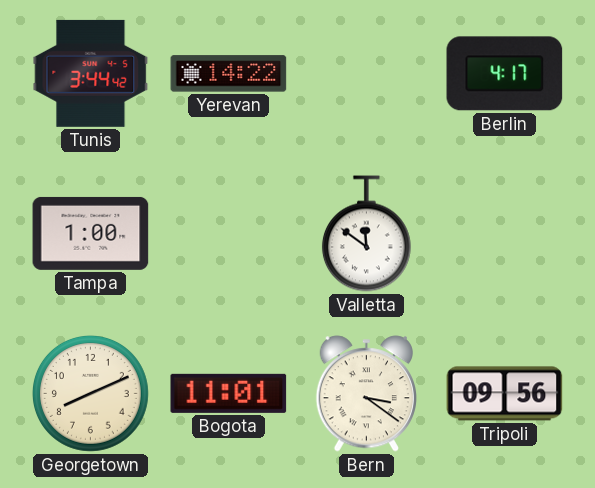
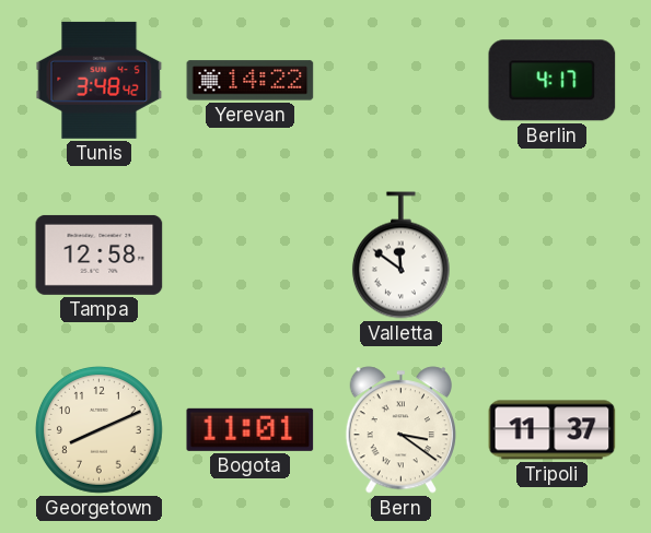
Tunis: 3:44 -> 3:48
Tampa: 1:00 -> 12:58
Tripoli: 09:56 -> 11:37
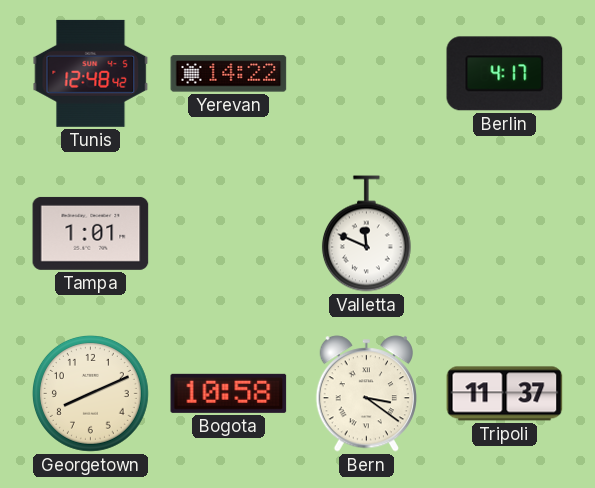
Tunis: 3:48 -> 12:48
Tampa: 12:58 -> 1:01
Valletta: 11:51 -> 11:49
Bogota: 11:01 -> 10:58
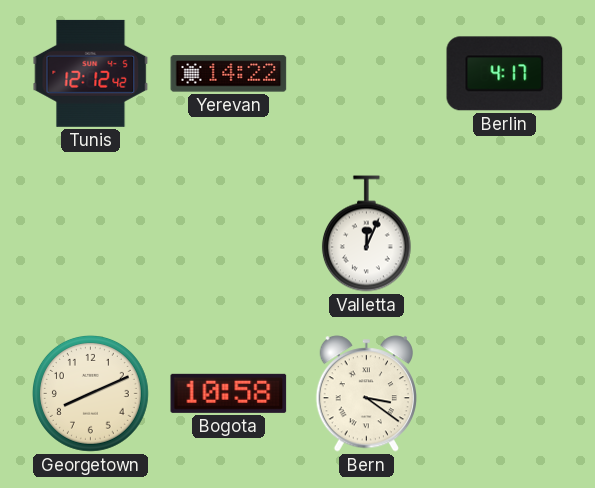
Tunis: 12:48 -> 12:12
Tampa: 1:01 -> none
Valletta: 11:49 -> 12:04
Tripoli: 11:37 -> none
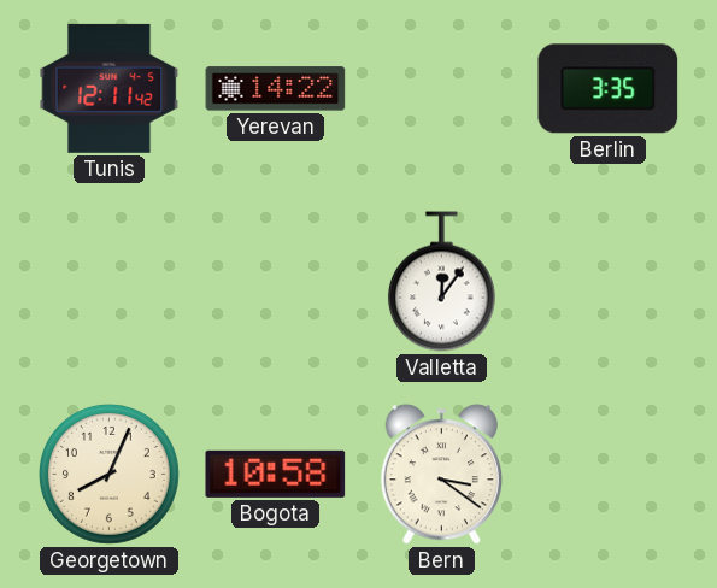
Tunis: 12:12 -> 12:11
Berlin: 4:17 -> 3:35
Valletta: 12:04 -> 12:06
Georgetown: 8:11 -> 8:04
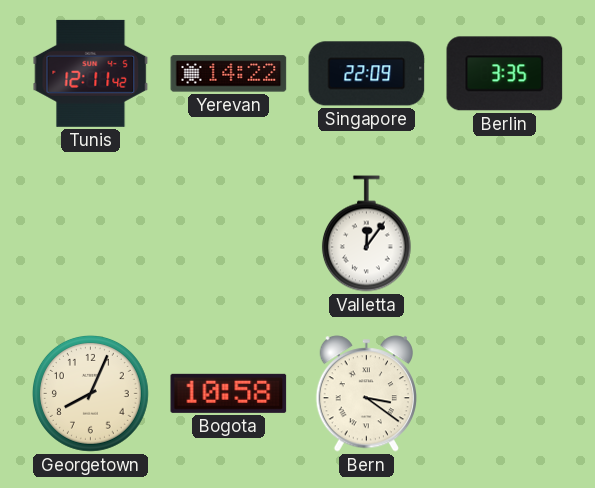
Singapore: none -> 22:09
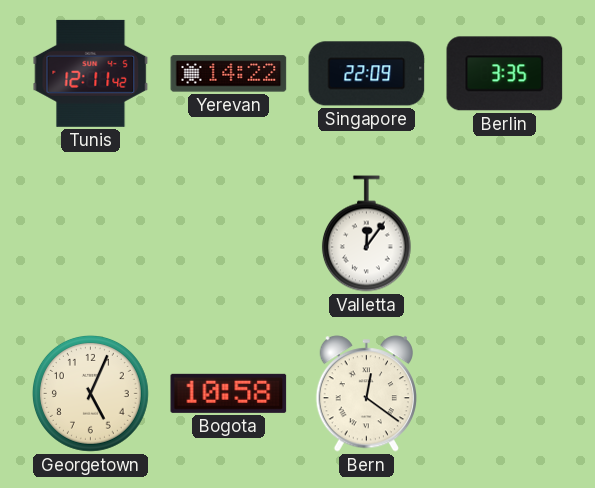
Georgetown: 8:04 -> 5:04
Bern: 3:21 -> 12:21
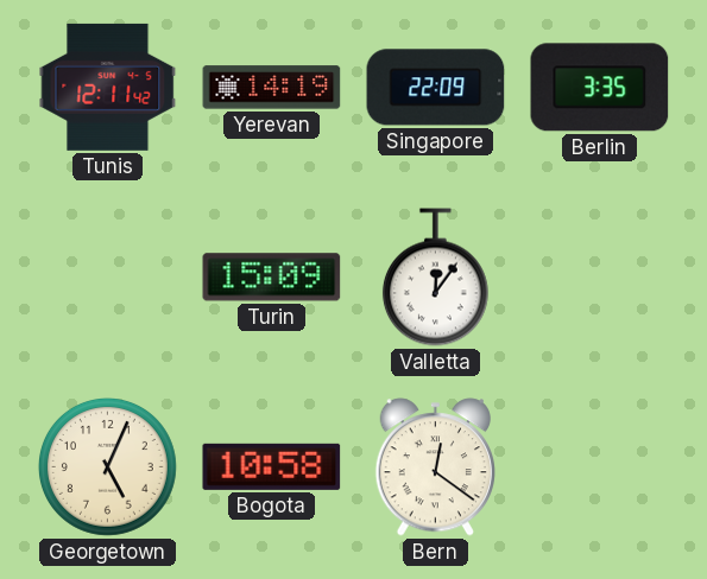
Yerevan: 14:22 -> 14:19
Turin: none -> 15:09
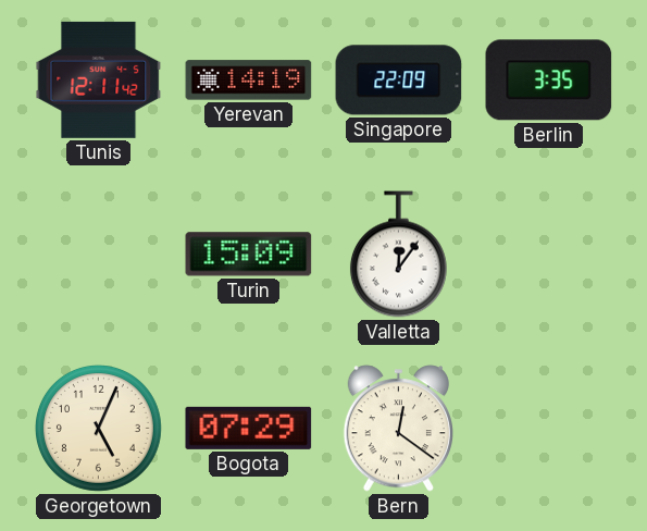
Bogota: 10:58 -> 07:29
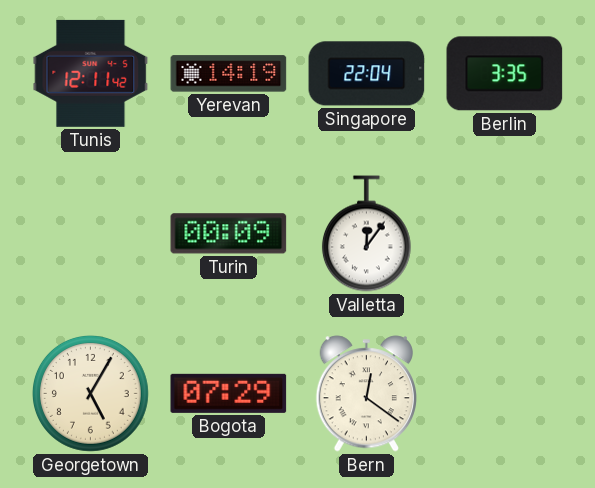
Singapore: 22:09 -> 22:04
Turin: 15:09 -> 00:09
Georgetown: 5:04 -> 5:05
